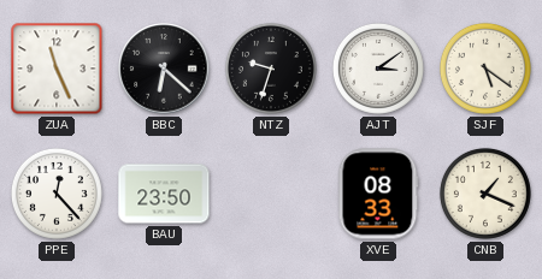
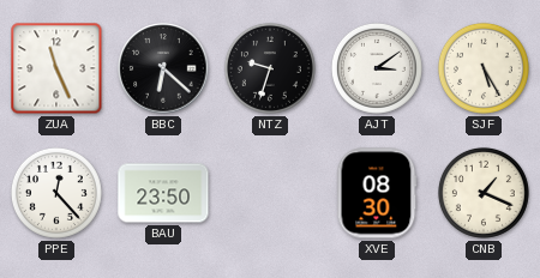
SJF: 5:21 -> 5:25
XVE: 08:33 -> 08:30
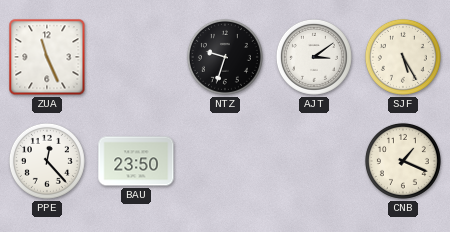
BBC: 6:22 -> none
XVE: 08:30 -> none
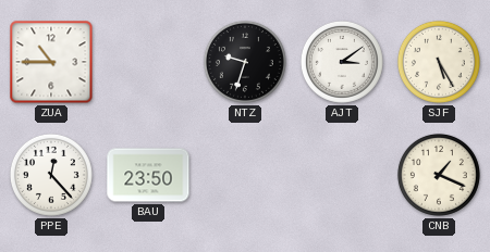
ZUA: 11:26 -> 10:45
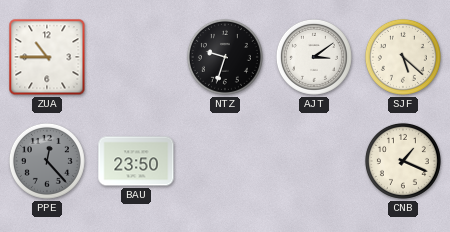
SJF: 5:25 -> 5:22
PPE dial: white -> grey
